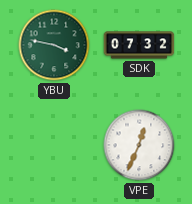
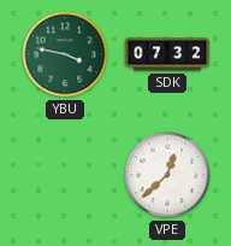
VPE: 12:34 -> 12:38
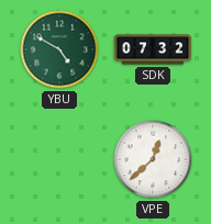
YBU: 3:47 -> 4:50
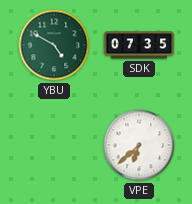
SDK: 07:32 -> 07:35
VPE: 12:38 -> 6:38
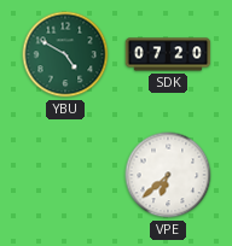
SDK: 07:35 -> 07:20
